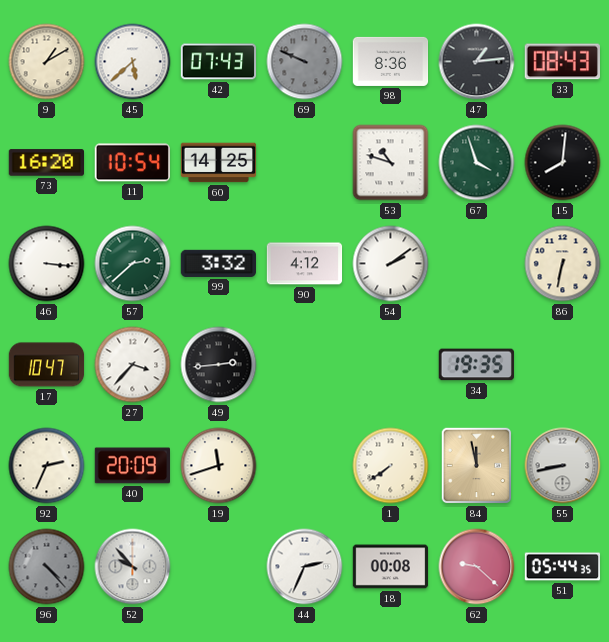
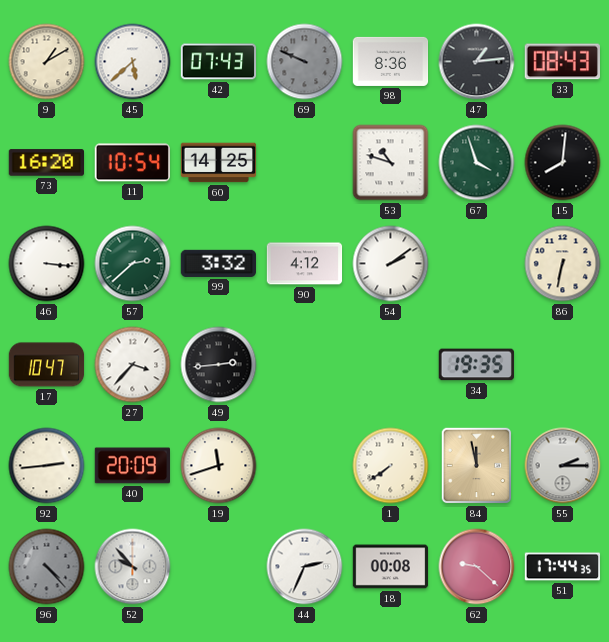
92: 2:34 -> 2:44
55: 8:43 -> 2:15
51: 05:44 -> 17:44
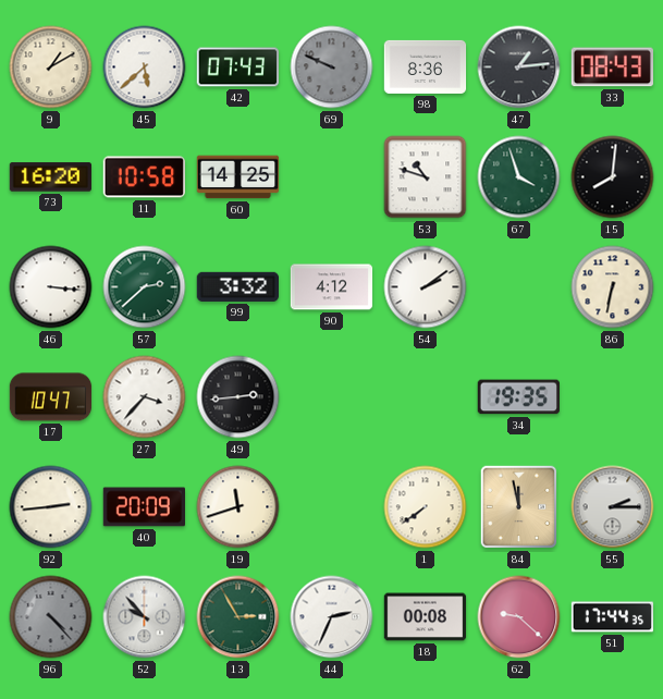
11: 10:54 -> 10:58
13: none -> 2:55
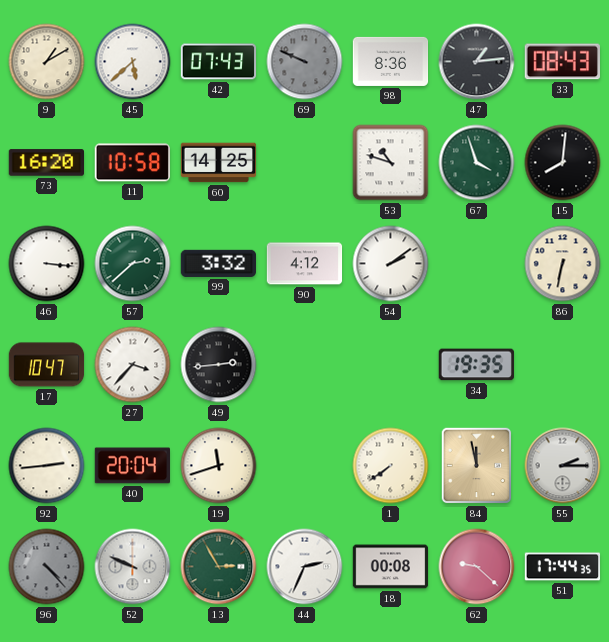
40: 20:09 -> 20:04
52: 9:53 -> 9:49
